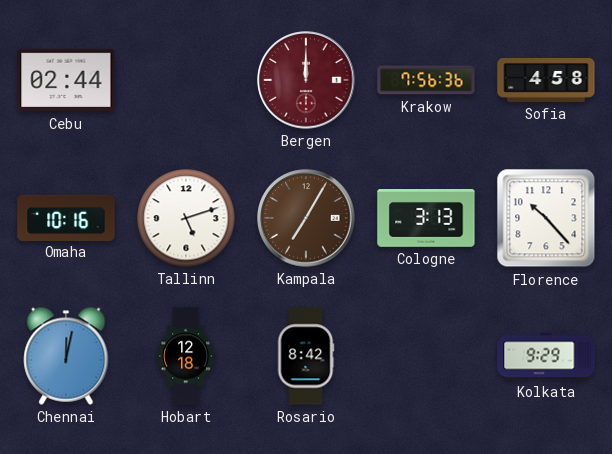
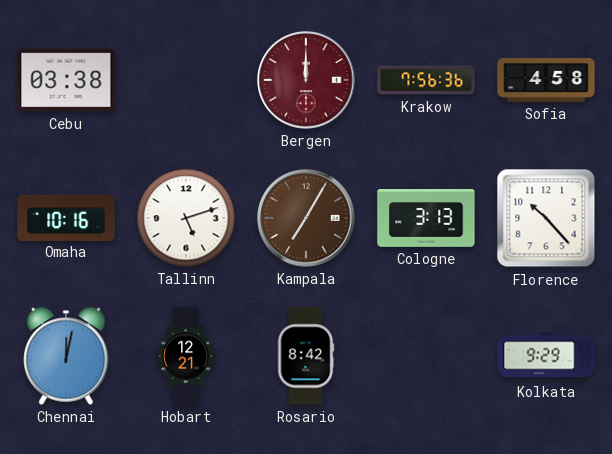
Cebu: 02:44 -> 03:38
Hobart: 12:18 -> 12:21
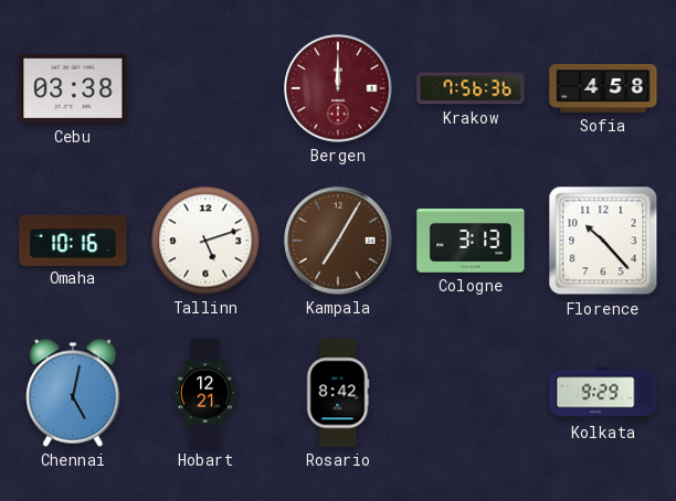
Chennai: 12:02 -> 5:02
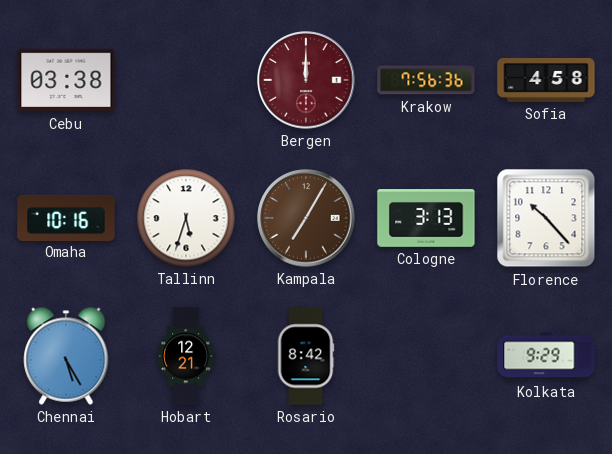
Tallinn: 5:12 -> 5:33
Chennai: 5:02 -> 5:25
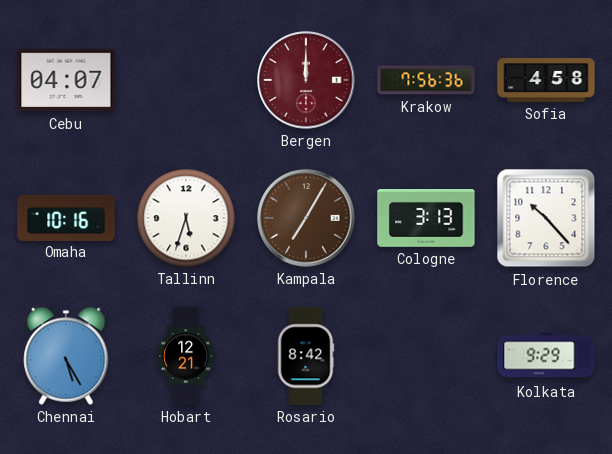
Cebu: 03:38 -> 04:07
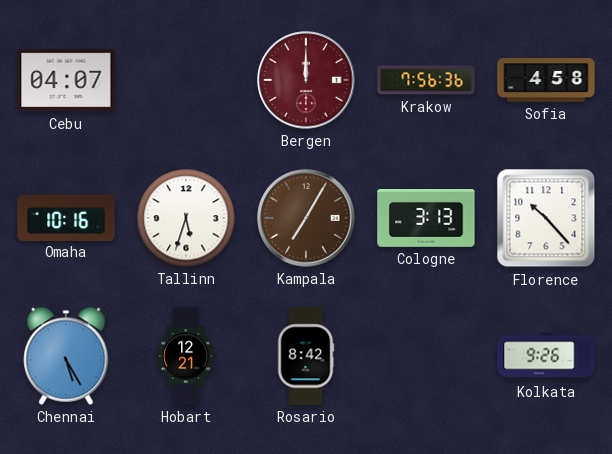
Kolkata: 9:29 -> 9:26
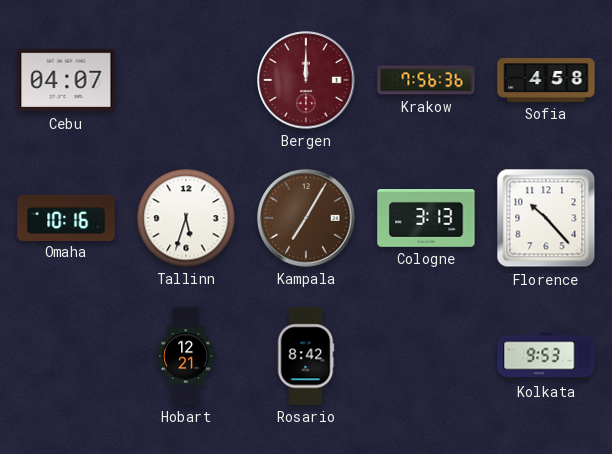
Chennai: 5:25 -> none
Kolkata: 9:26 -> 9:53
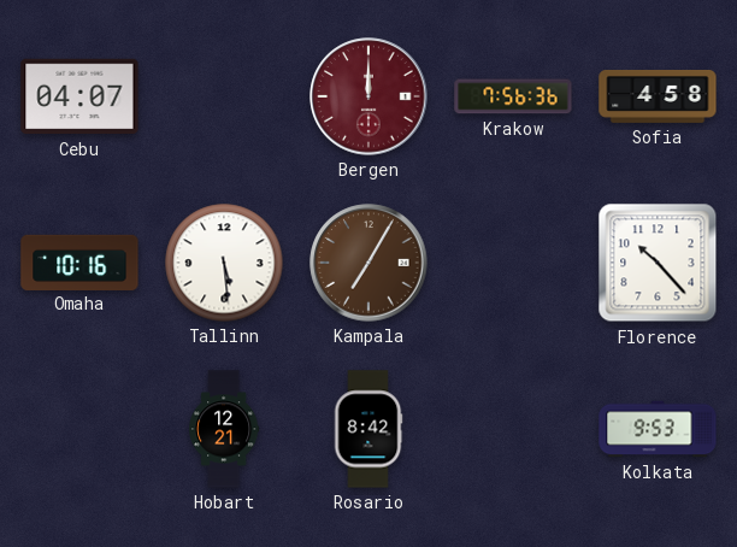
Tallinn: 5:33 -> 5:29
Cologne: 3:13 -> none
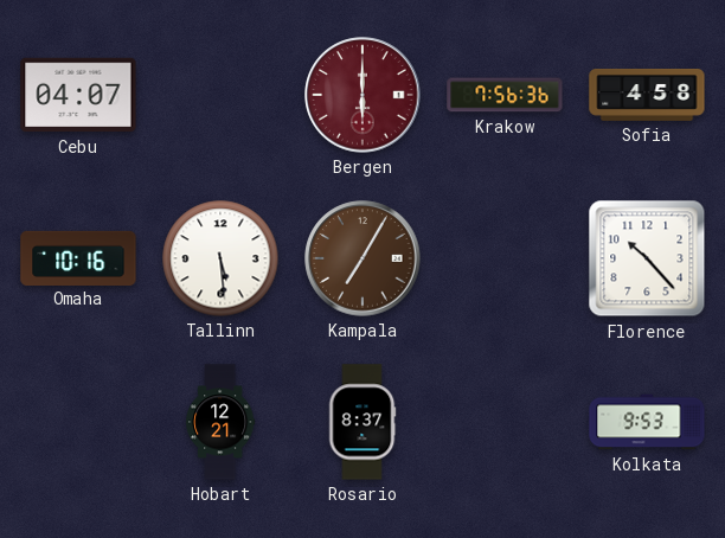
Bergen: 12:00 -> 6:00
Rosario: 8:42 -> 8:37
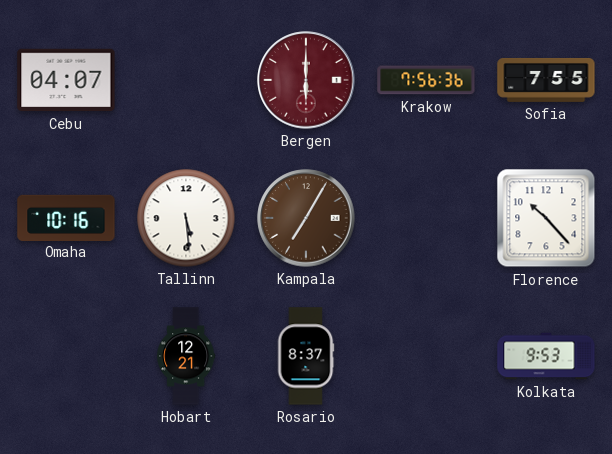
Sofia: 4:58 -> 7:55
